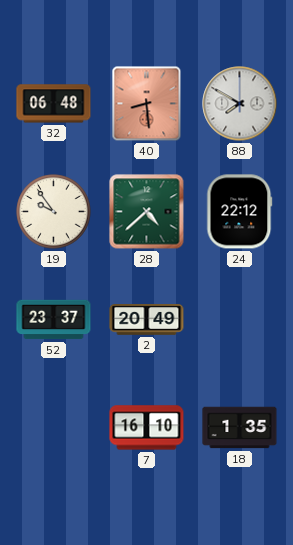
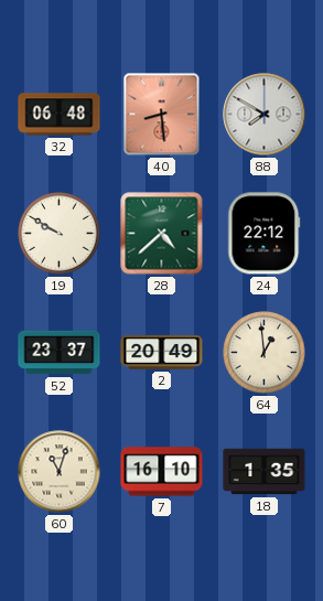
19: 9:54 -> 9:50
64: none -> 12:59
60: none -> 11:03
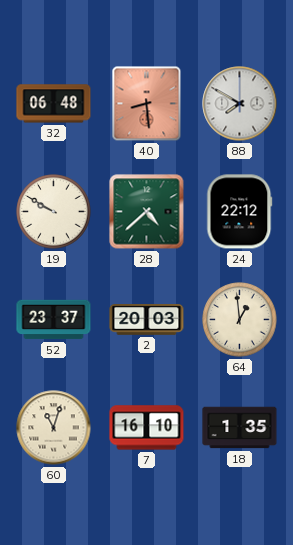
2: 20:49 -> 20:03
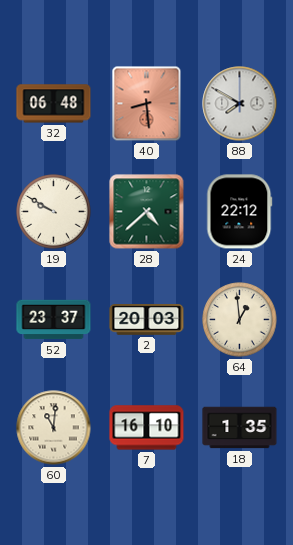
60: 11:03 -> 11:01
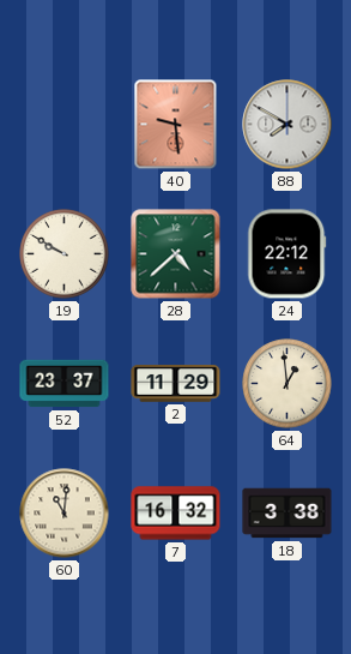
32: 06:48 -> none
40: 8:29 -> 9:29
2: 20:03 -> 11:29
7: 16:10 -> 16:32
18: 1:35 -> 3:38
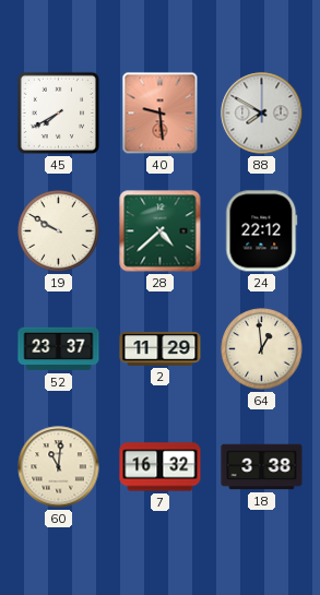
45: none -> 7:40
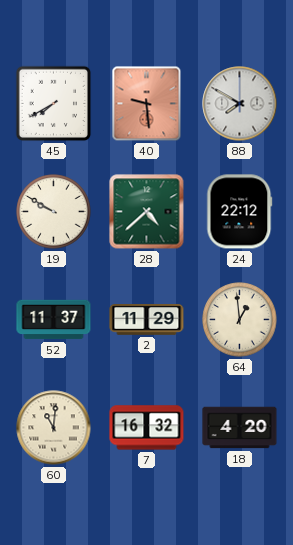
52: 23:37 -> 11:37
18: 3:38 -> 4:20
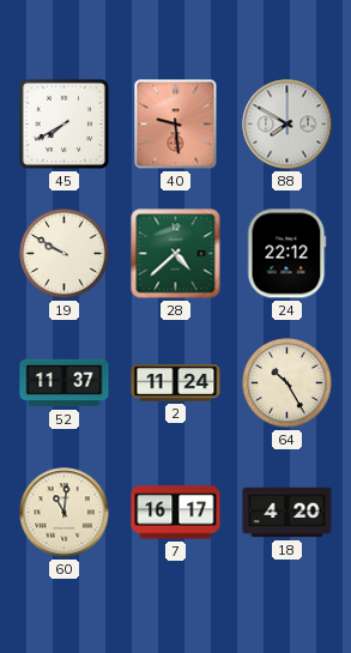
2: 11:29 -> 11:24
64: 12:59 -> 10:25
7: 16:32 -> 16:17
